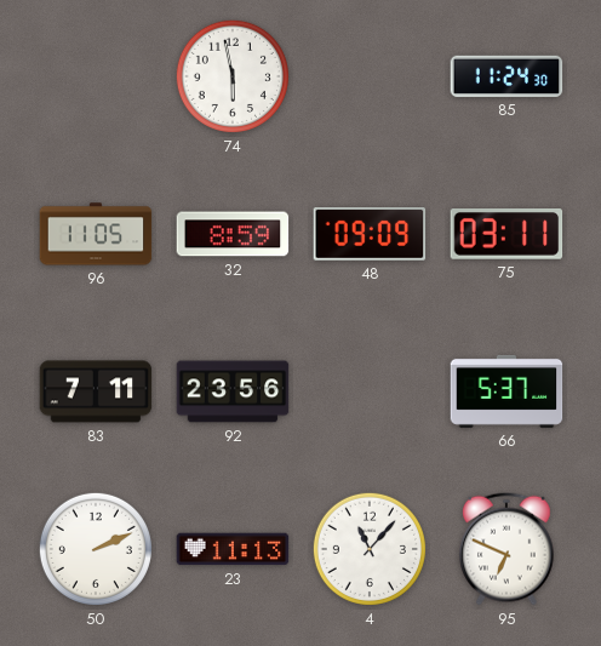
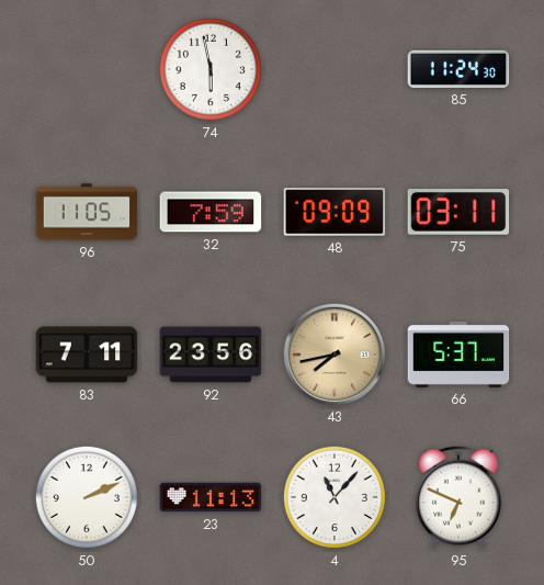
32: 8:59 -> 7:59
43: none -> 7:43
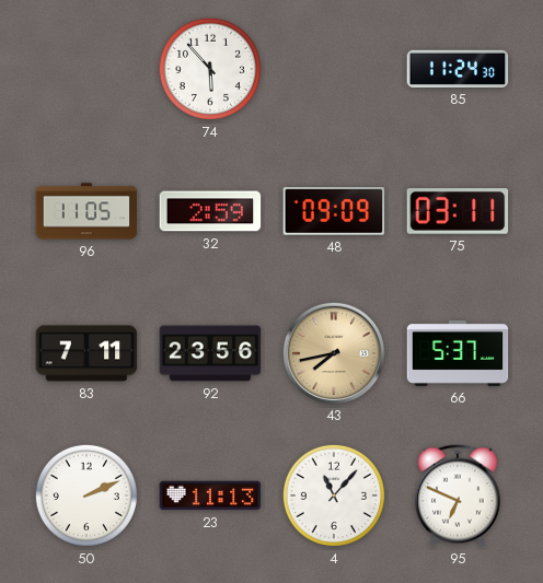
74: 5:58 -> 5:53
32: 7:59 -> 2:59
